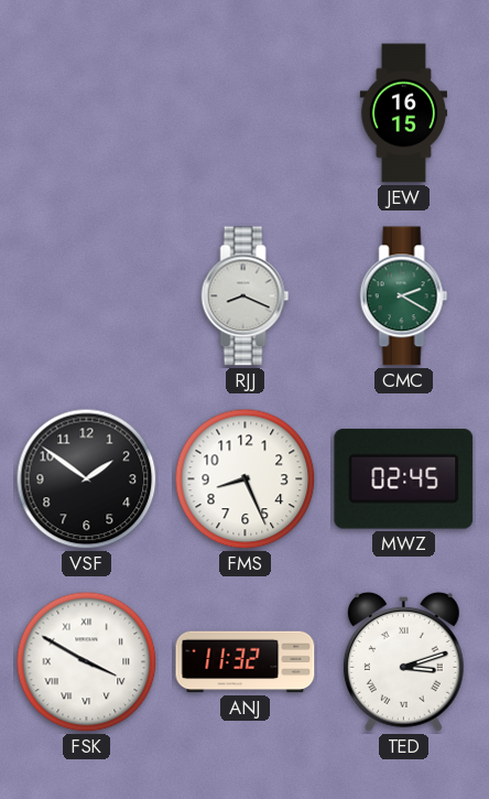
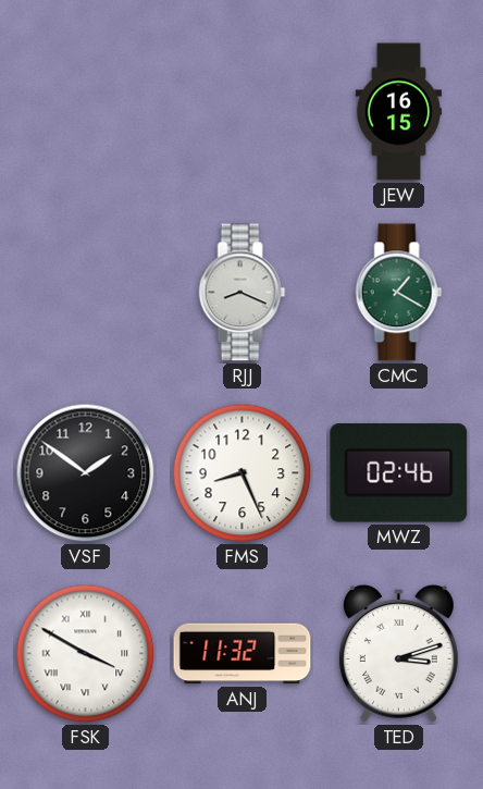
CMC: 2:20 -> 1:20
MWZ: 02:45 -> 02:46
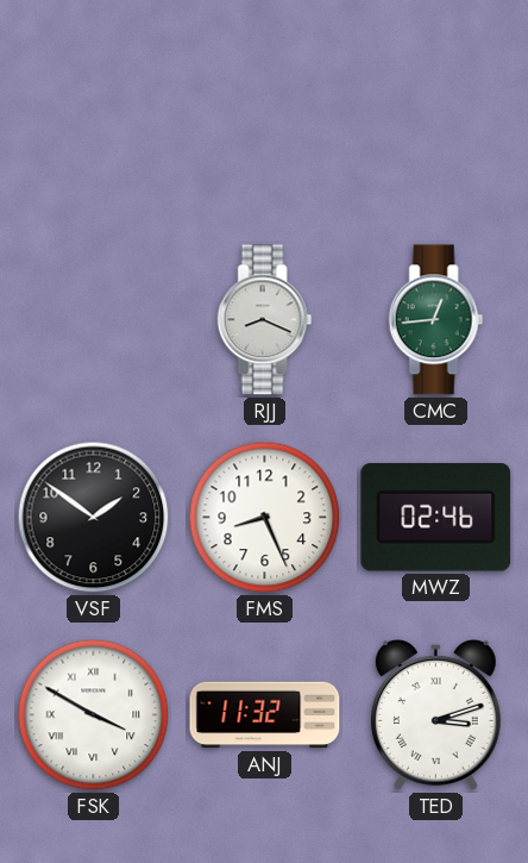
JEW: 16:15 -> none
CMC: 1:20 -> 12:44
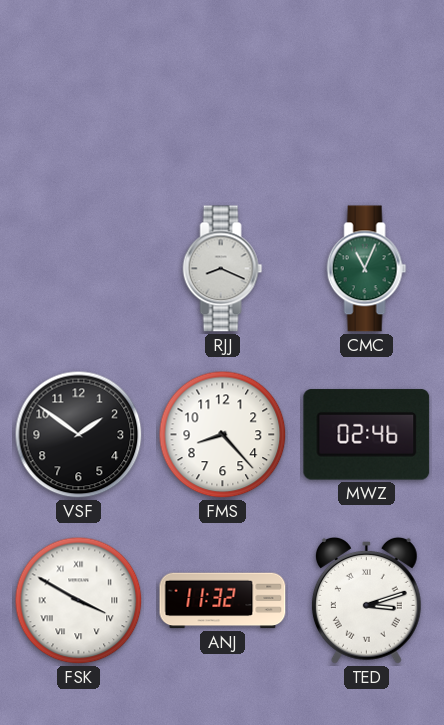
CMC: 12:44 -> 11:04
FMS: 8:26 -> 8:23
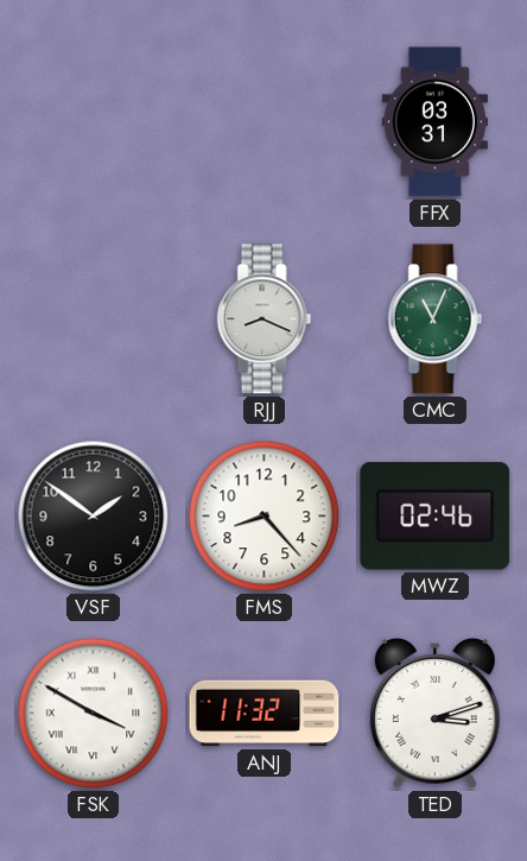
FFX: none -> 03:31
